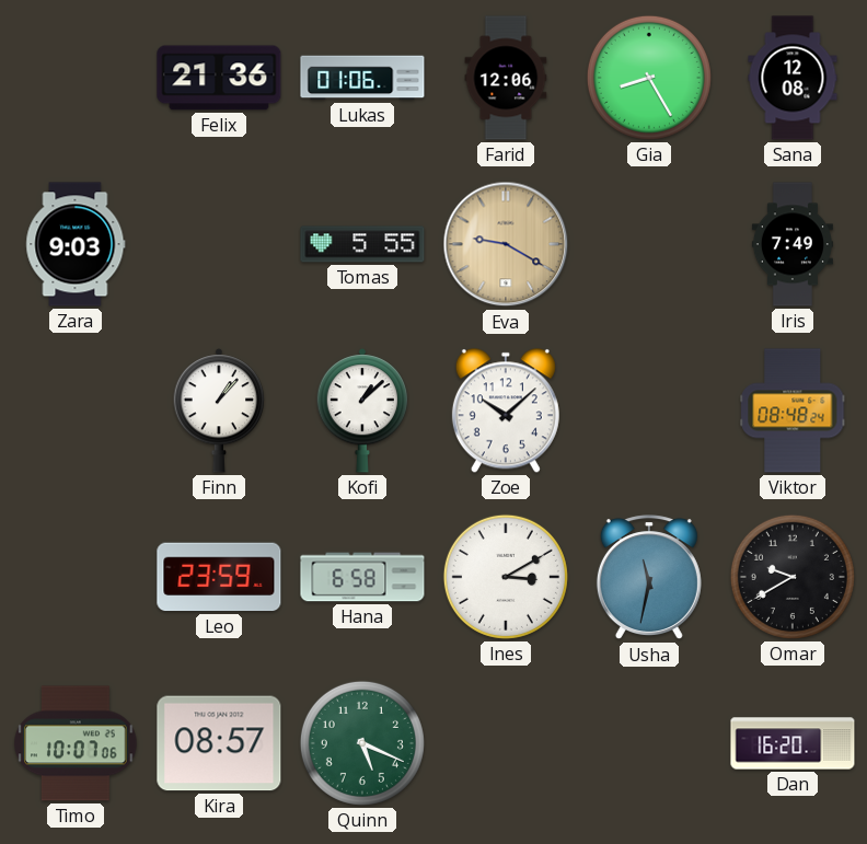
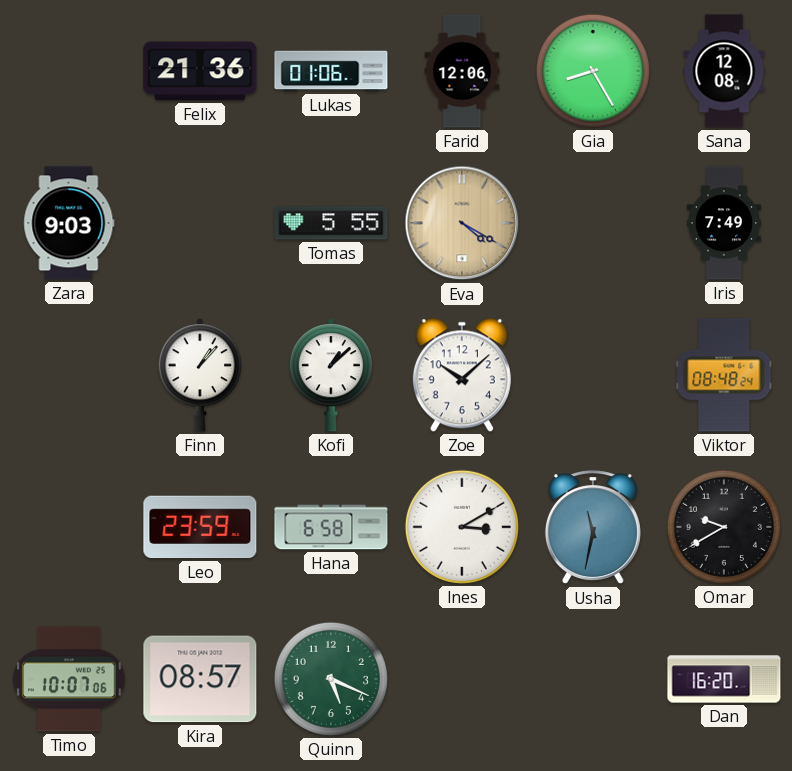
Eva: 9:20 -> 4:20
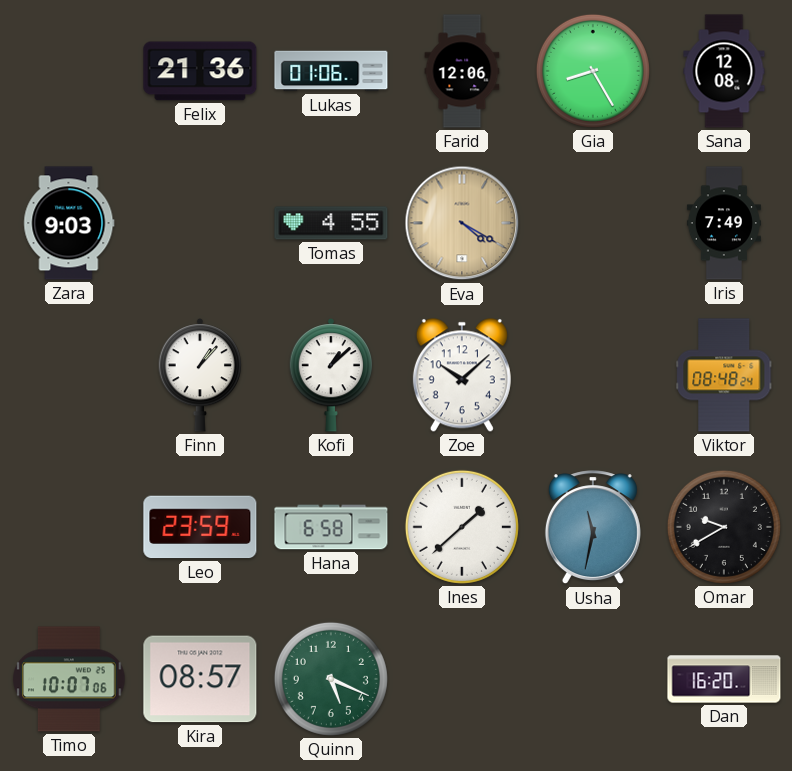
Tomas: 5:55 -> 4:55
Ines: 3:10 -> 1:38
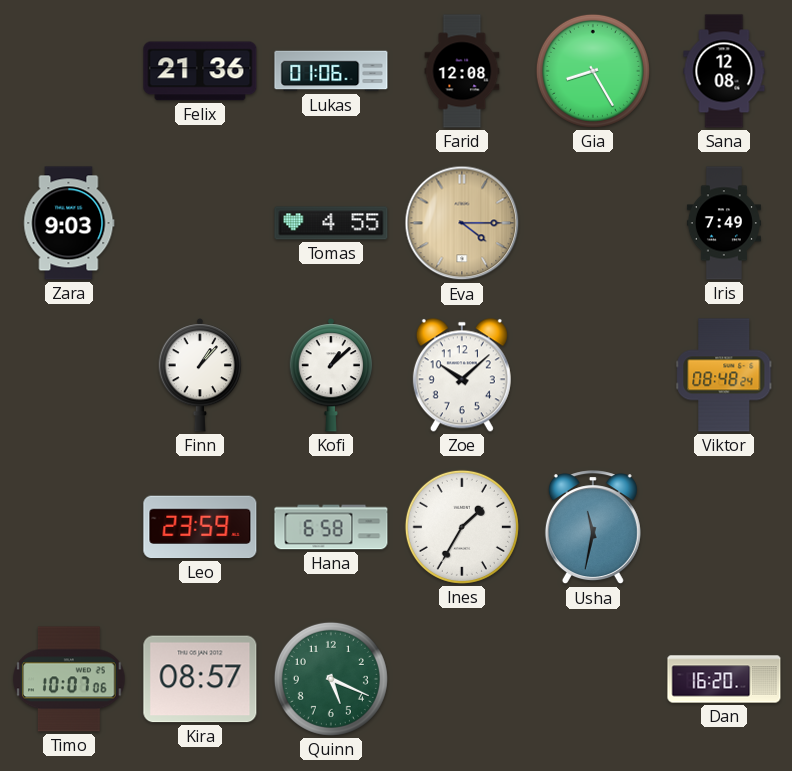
Farid: 12:06 -> 12:08
Eva: 4:20 -> 4:15
Ines: 1:38 -> 1:35
Omar: 9:40 -> none
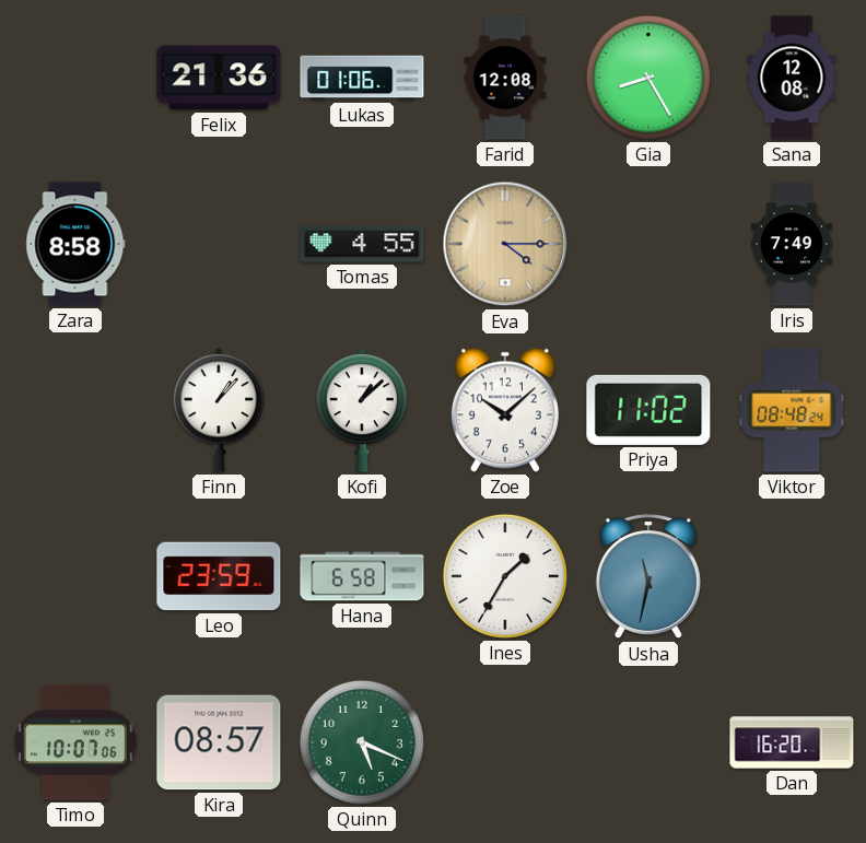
Zara: 9:03 -> 8:58
Priya: none -> 11:02
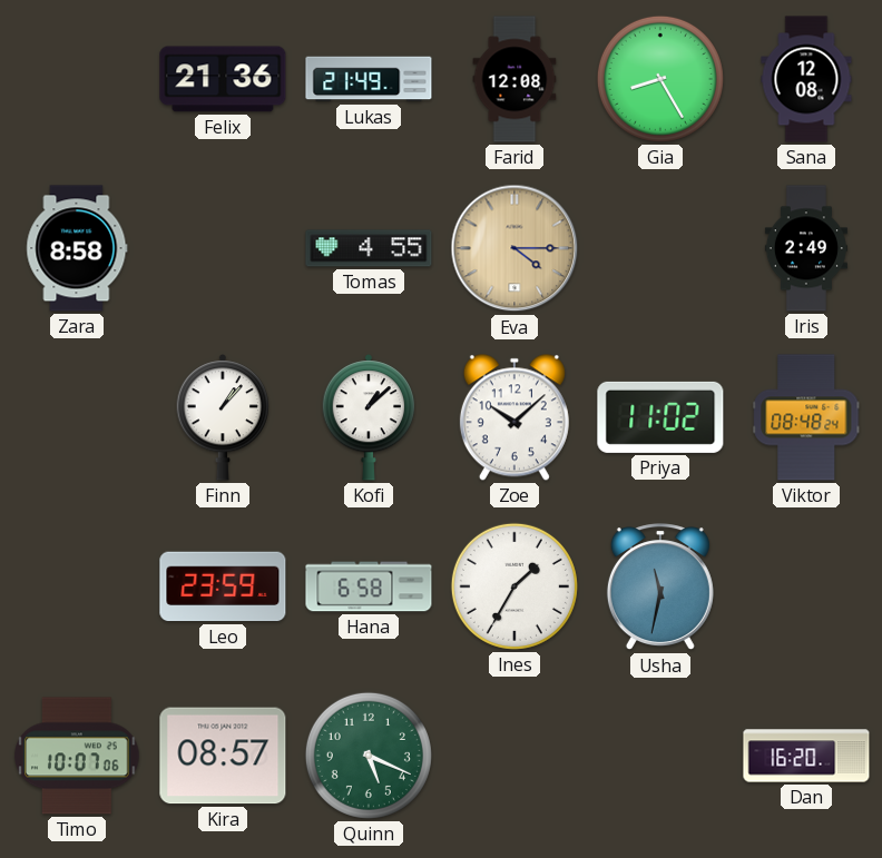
Lukas: 01:06 -> 21:49
Iris: 7:49 -> 2:49
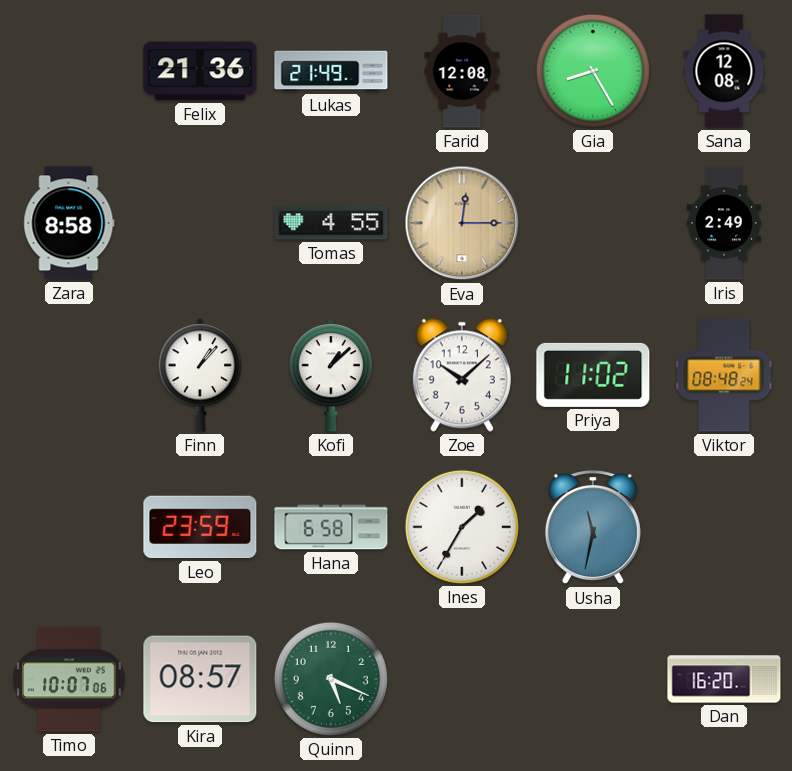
Eva: 4:15 -> 12:15
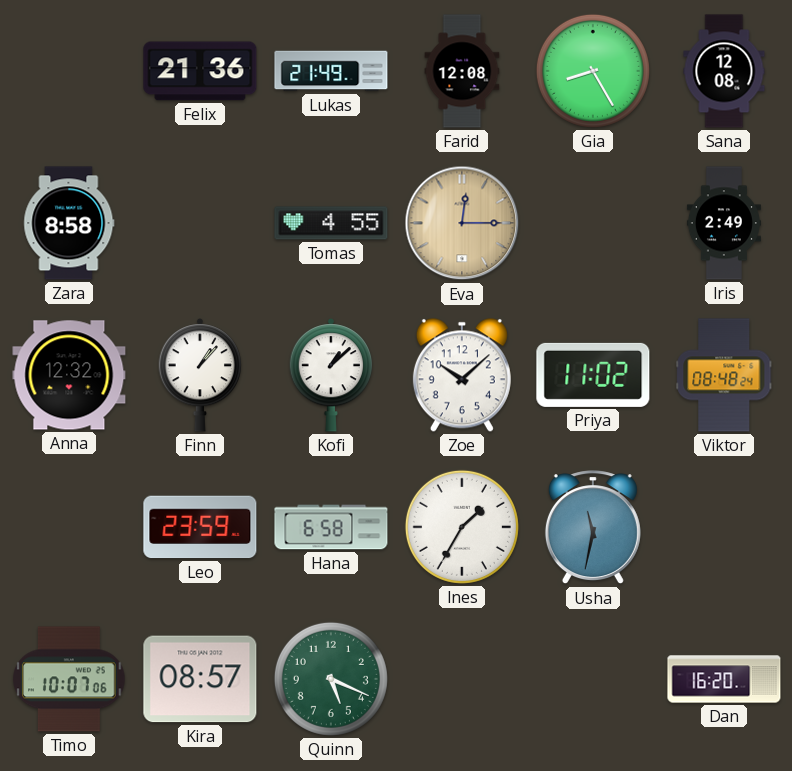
Anna: none -> 12:32
